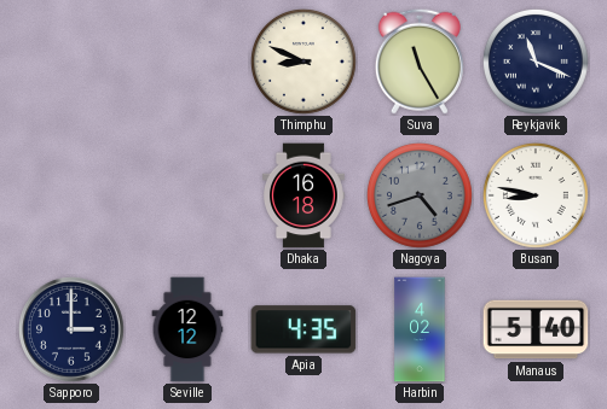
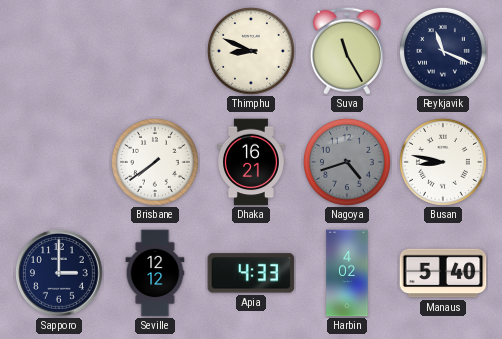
Brisbane: none -> 7:39
Dhaka: 16:18 -> 16:21
Apia: 4:35 -> 4:33
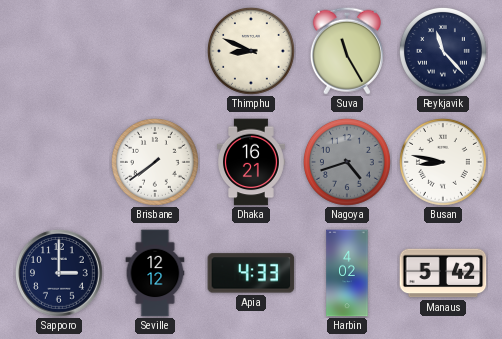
Reykjavik: 11:19 -> 11:23
Manaus: 5:40 -> 5:42
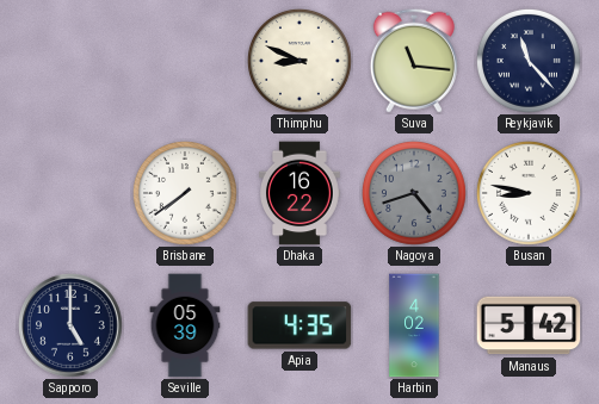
Suva: 11:25 -> 11:16
Dhaka: 16:21 -> 16:22
Sapporo: 3:00 -> 5:00
Seville: 12:12 -> 05:39
Apia: 4:33 -> 4:35
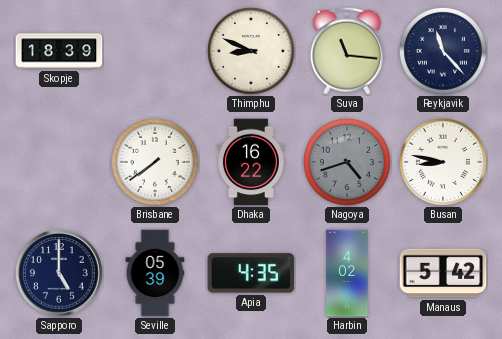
Skopje: none -> 18:39
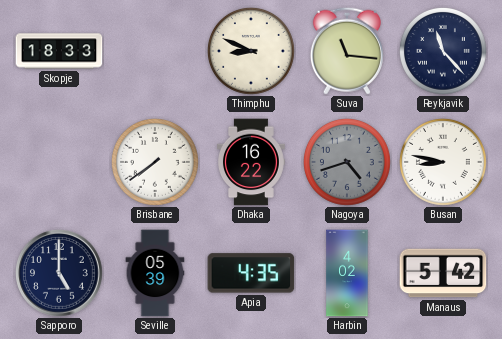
Skopje: 18:39 -> 18:33
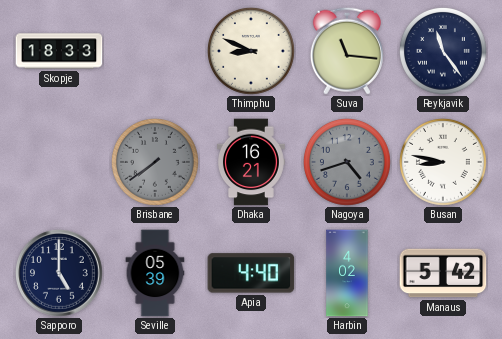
Reykjavik: 11:23 -> 11:24
Brisbane dial: white -> grey
Dhaka: 16:22 -> 16:21
Apia: 4:35 -> 4:40
